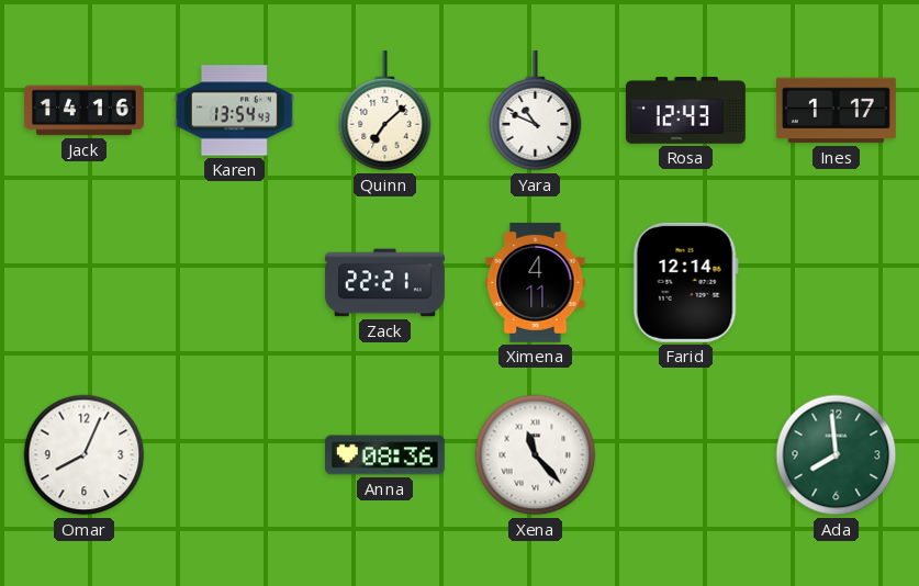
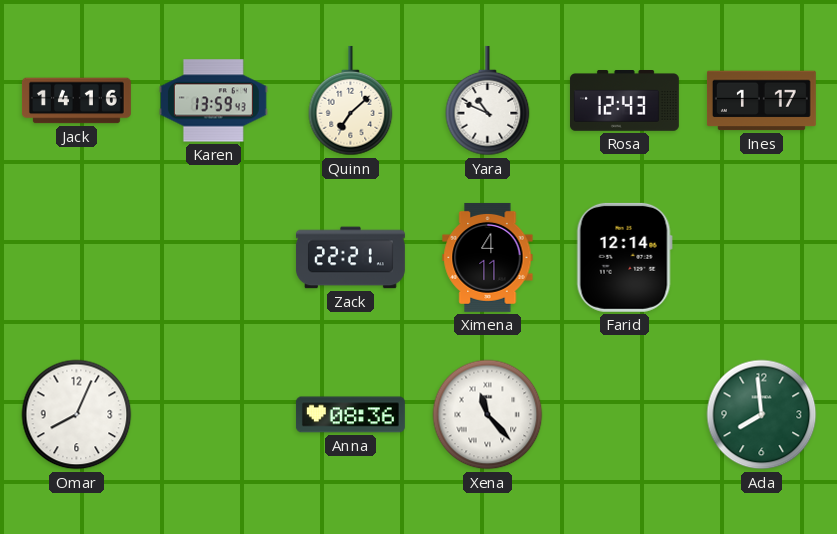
Karen: 13:54 -> 13:59
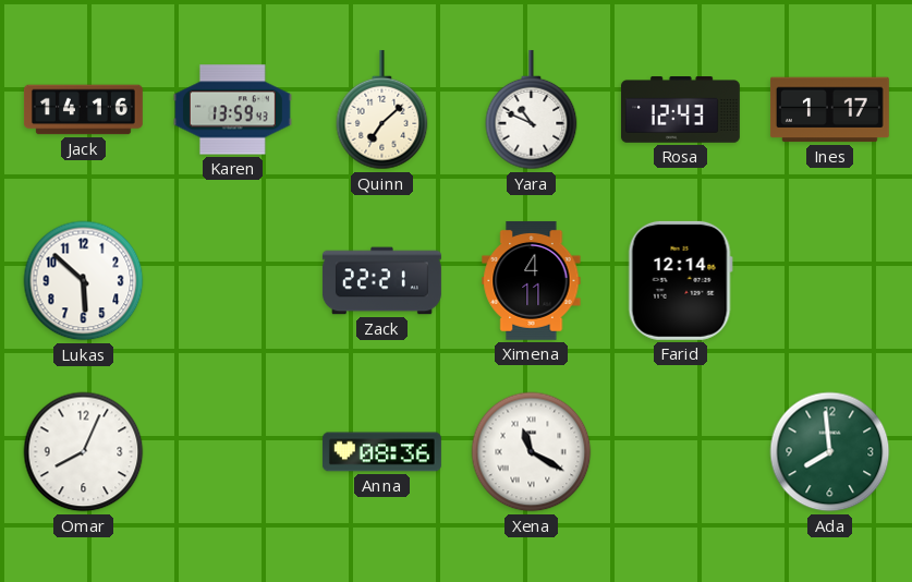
Lukas: none -> 5:52
Xena: 11:23 -> 11:20
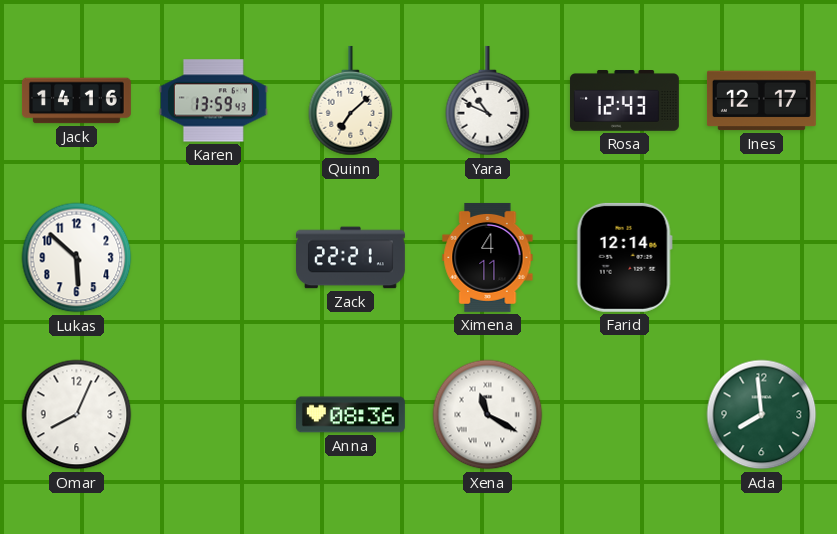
Ines: 1:17 -> 12:17
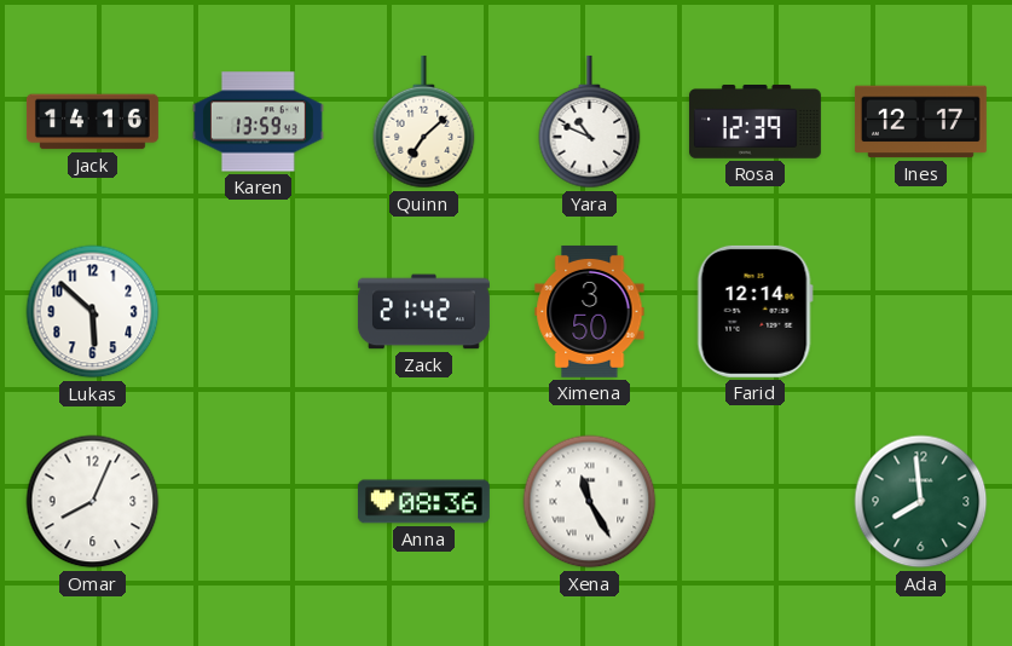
Rosa: 12:43 -> 12:39
Zack: 22:21 -> 21:42
Ximena: 4:11 -> 3:50
Xena: 11:20 -> 11:25
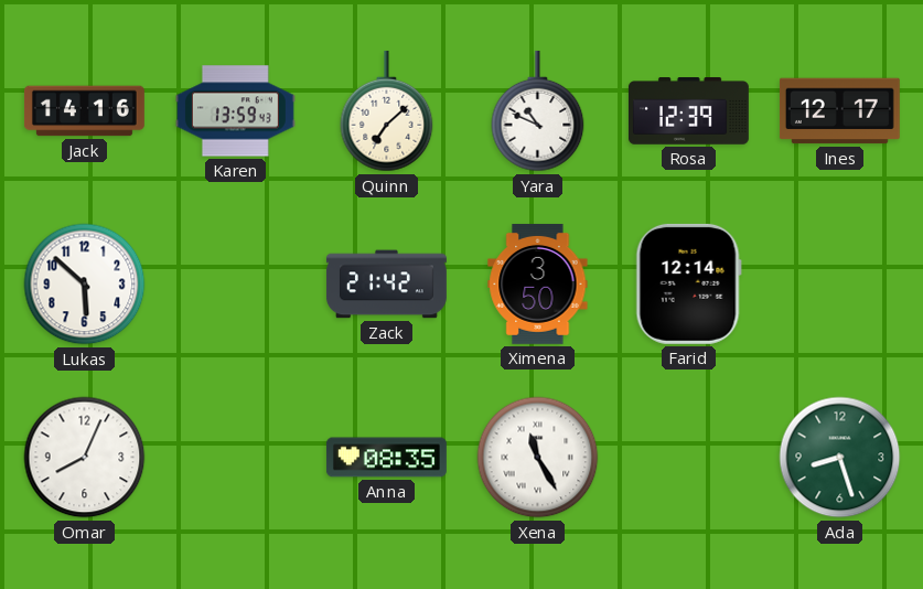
Anna: 08:36 -> 08:35
Ada: 7:59 -> 8:27
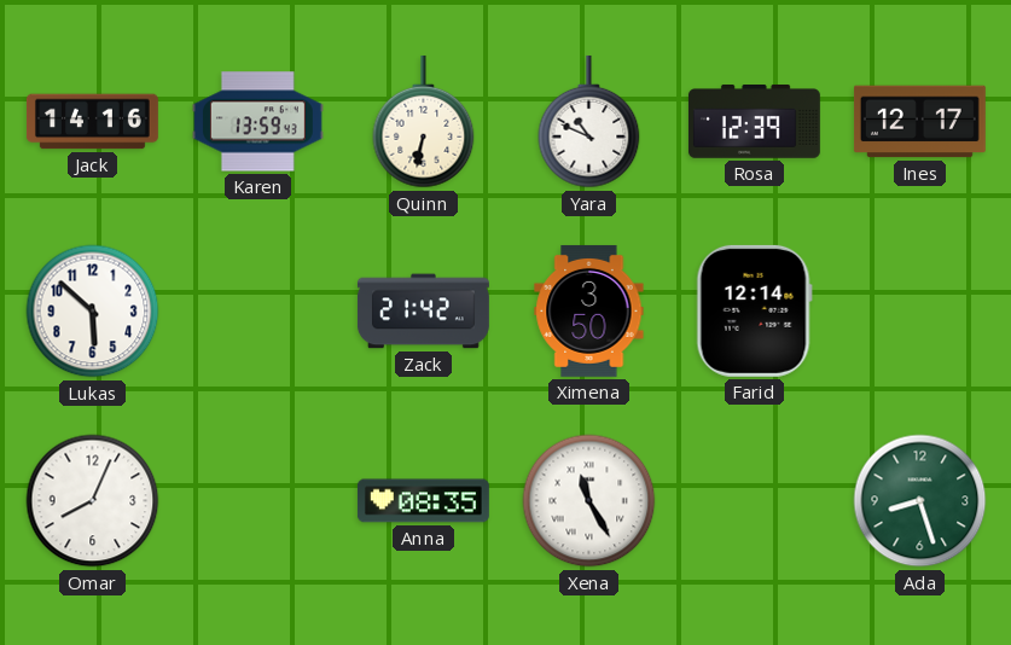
Quinn: 7:08 -> 6:32
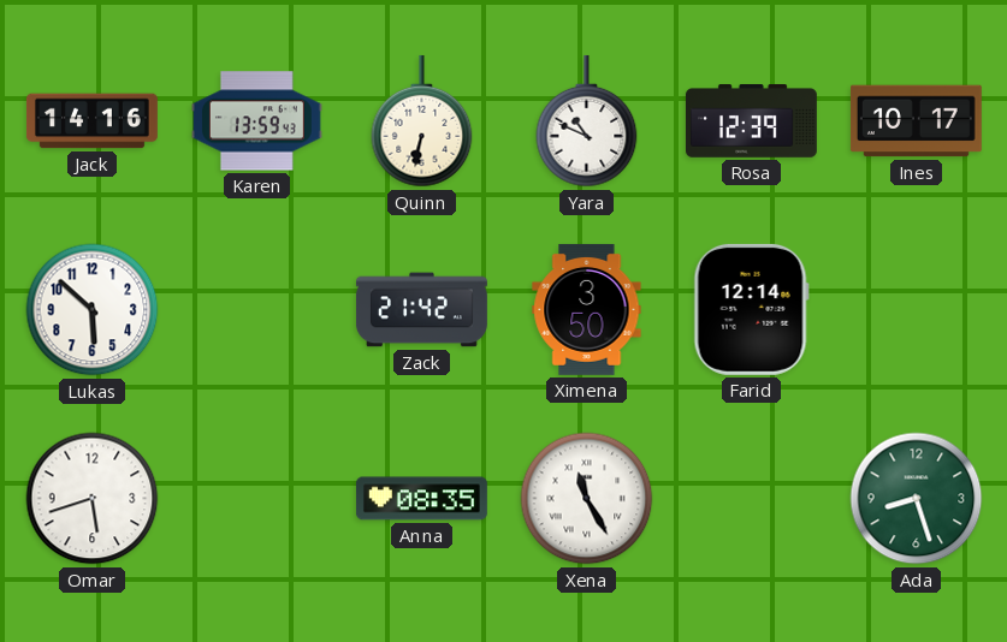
Ines: 12:17 -> 10:17
Omar: 8:04 -> 5:42
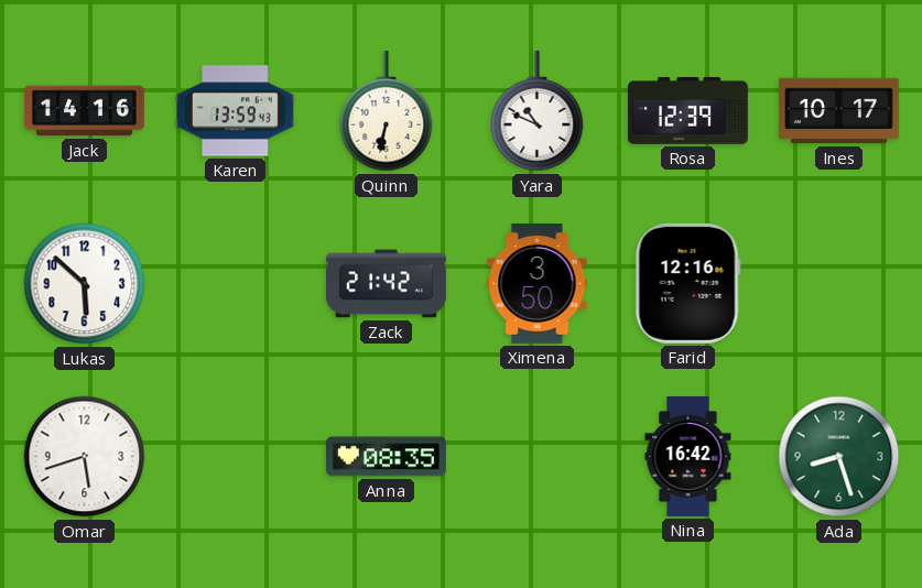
Farid: 12:14 -> 12:16
Xena: 11:25 -> none
Nina: none -> 16:42
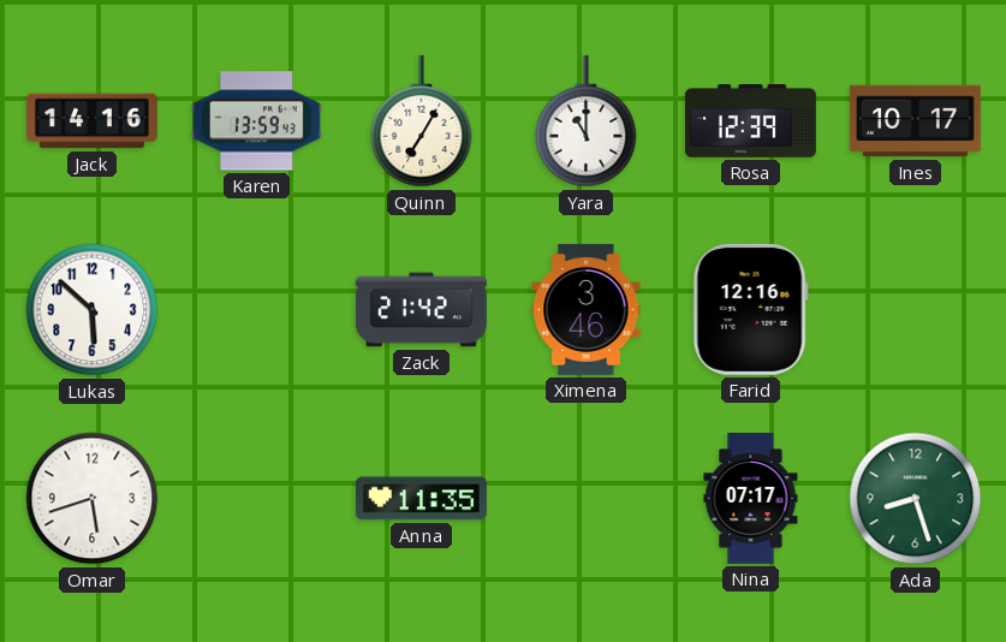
Quinn: 6:32 -> 7:05
Yara: 10:49 -> 11:00
Ximena: 3:50 -> 3:46
Anna: 08:35 -> 11:35
Nina: 16:42 -> 07:17
